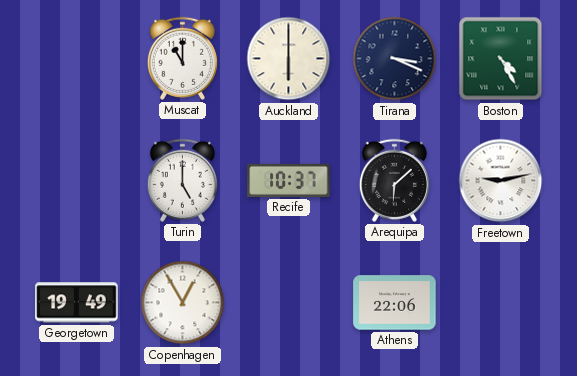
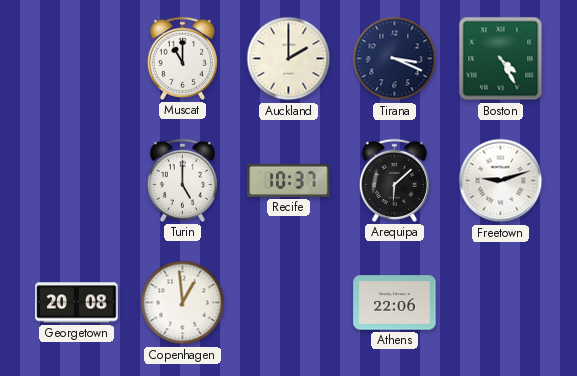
Auckland: 6:00 -> 2:00
Freetown: 9:13 -> 9:12
Georgetown: 19:49 -> 20:08
Copenhagen: 12:55 -> 12:59
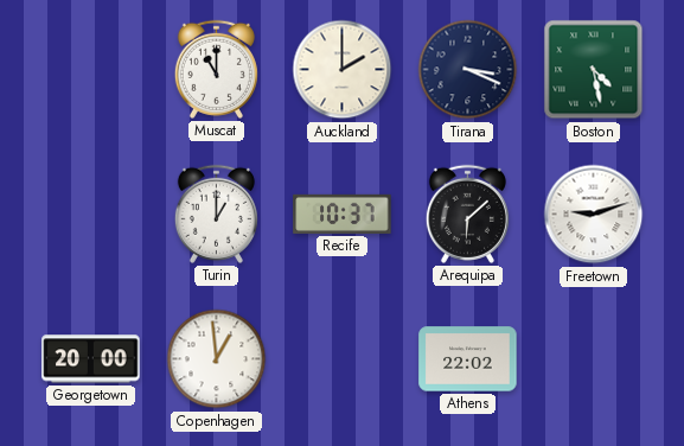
Boston: 4:25 -> 4:28
Turin: 5:00 -> 1:00
Georgetown: 20:08 -> 20:00
Athens: 22:06 -> 22:02
